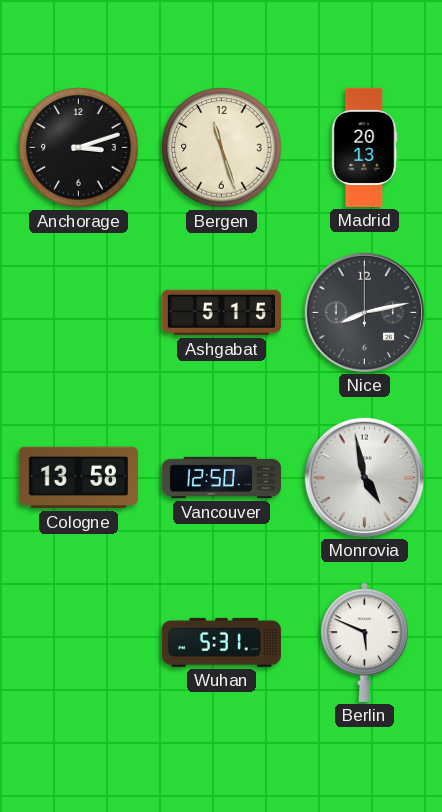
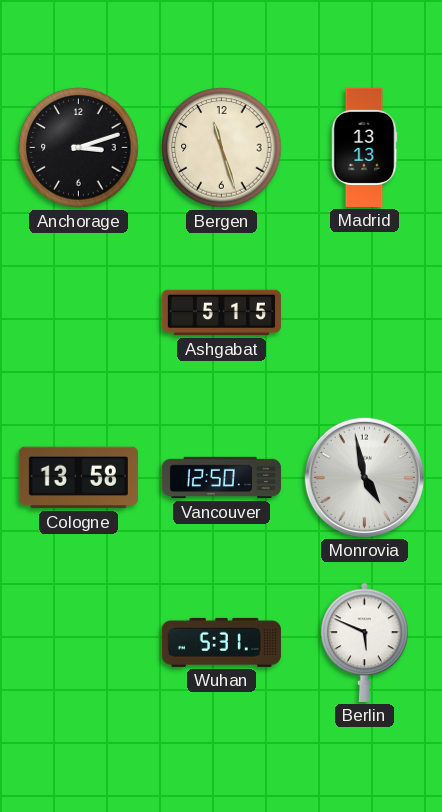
Madrid: 20:13 -> 13:13
Nice: 8:13 -> none
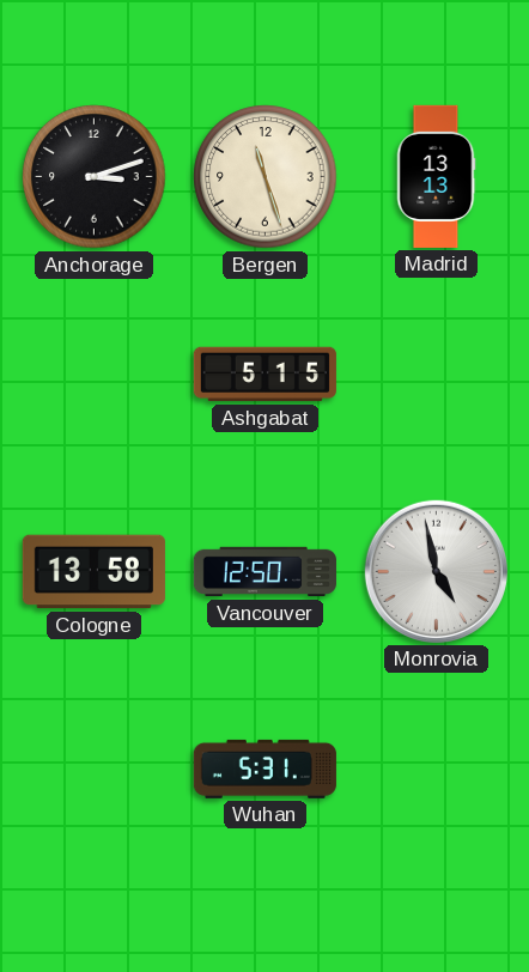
Berlin: 5:49 -> none
